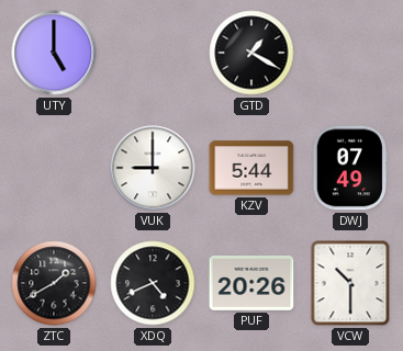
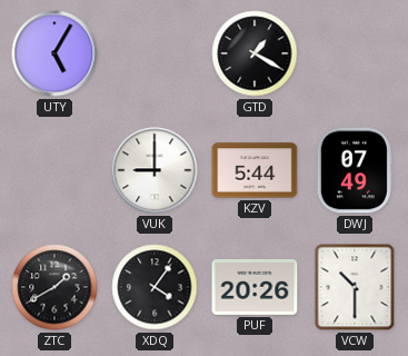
UTY: 5:00 -> 5:05
XDQ: 4:41 -> 4:06
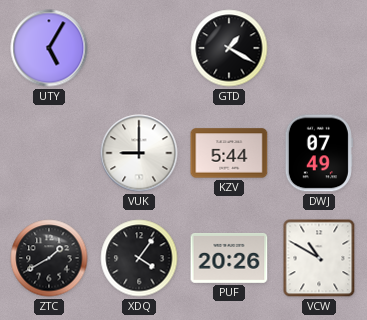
VCW: 10:30 -> 10:50
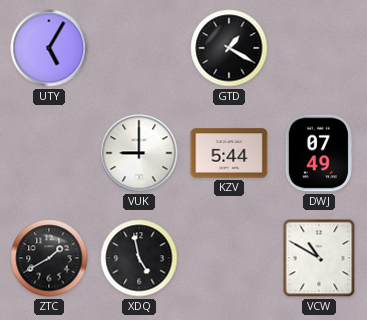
XDQ: 4:06 -> 4:58
PUF: 20:26 -> none
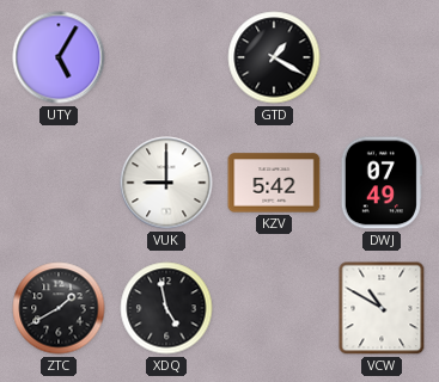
KZV: 5:44 -> 5:42
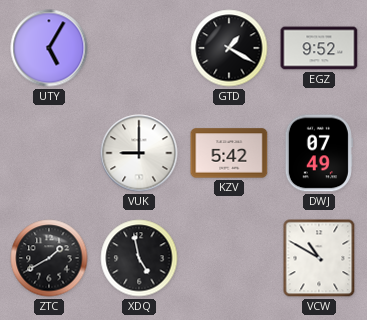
EGZ: none -> 9:52
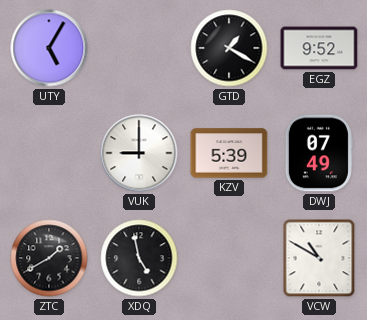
KZV: 5:42 -> 5:39
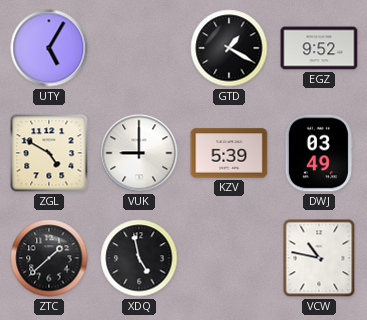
ZGL: none -> 4:50
DWJ: 07:49 -> 03:49
ZTC: 1:40 -> 1:38
VCW: 10:50 -> 10:47
